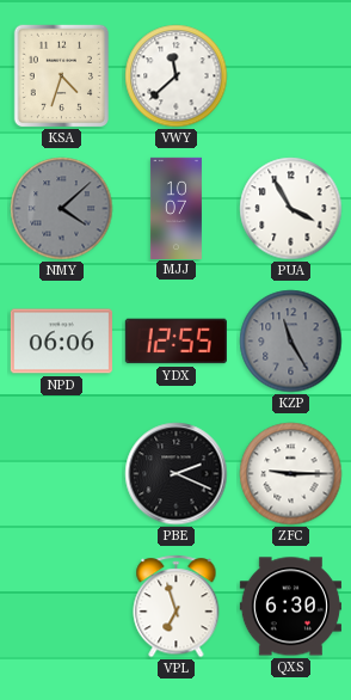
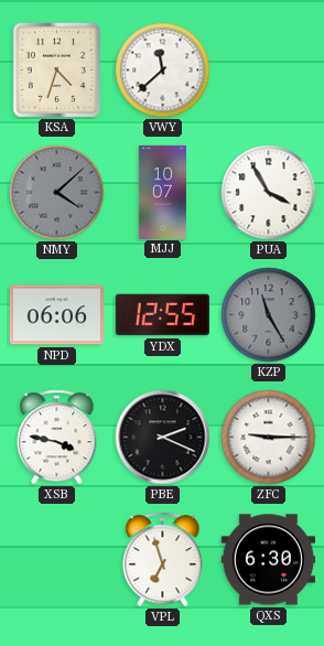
XSB: none -> 3:47
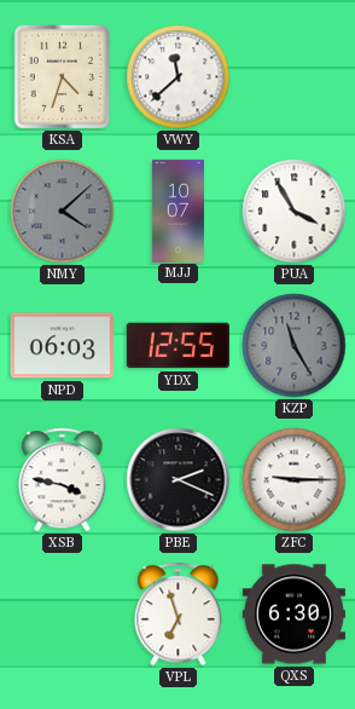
NPD: 06:06 -> 06:03
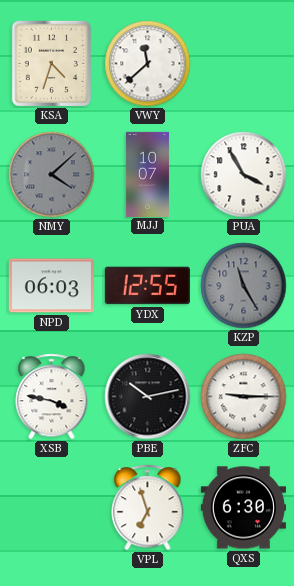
PBE: 2:19 -> 10:13
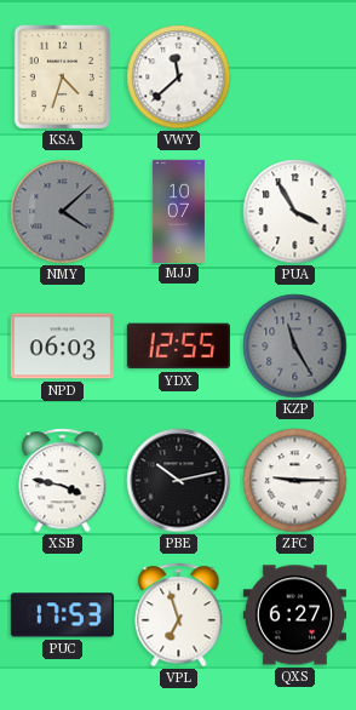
PUC: none -> 17:53
QXS: 6:30 -> 6:27
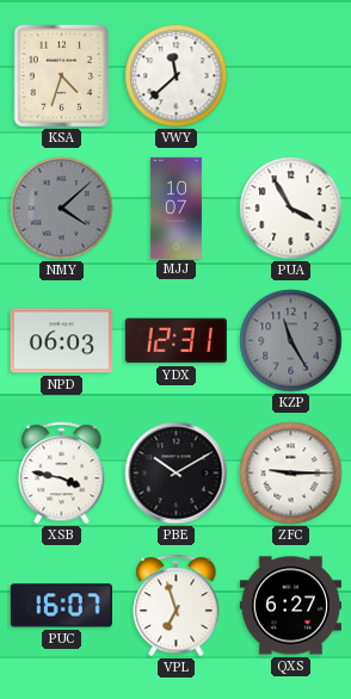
YDX: 12:55 -> 12:31
PBE: 10:13 -> 10:10
PUC: 17:53 -> 16:07
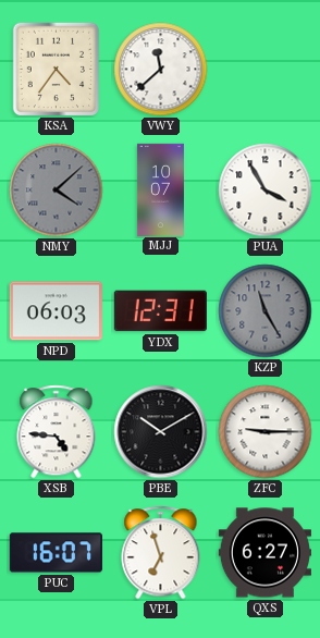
KSA: 4:33 -> 4:36
XSB: 3:47 -> 4:46
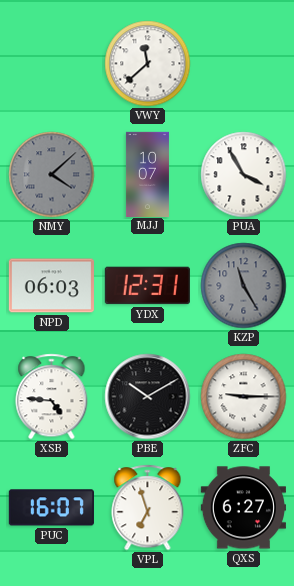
KSA: 4:36 -> none
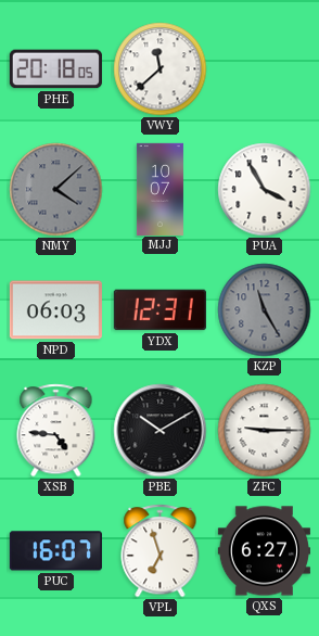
PHE: none -> 20:18
